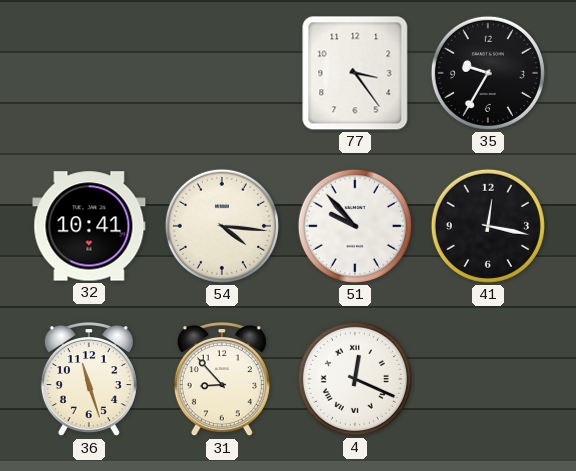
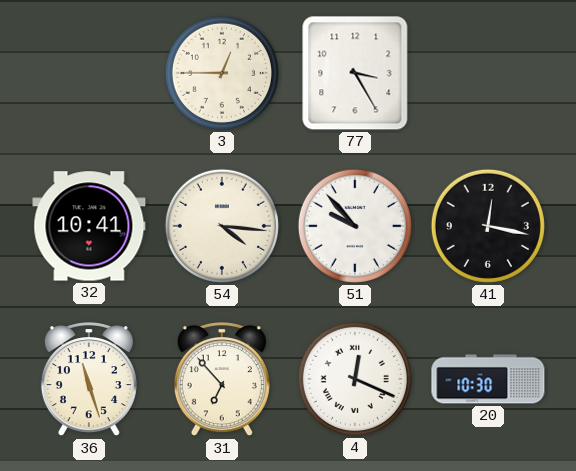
3: none -> 12:45
77: 3:24 -> 3:25
35: 9:35 -> none
31: 8:53 -> 6:53
20: none -> 10:30
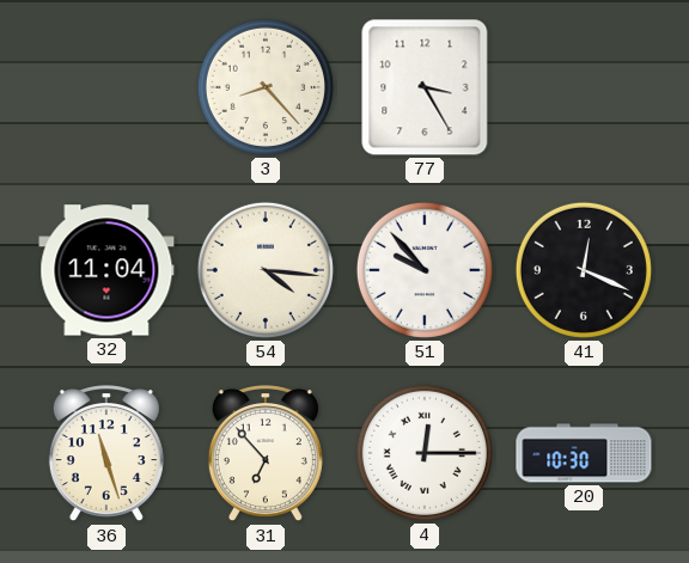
3: 12:45 -> 8:23
32: 10:41 -> 11:04
41: 12:17 -> 12:19
4: 12:19 -> 12:15
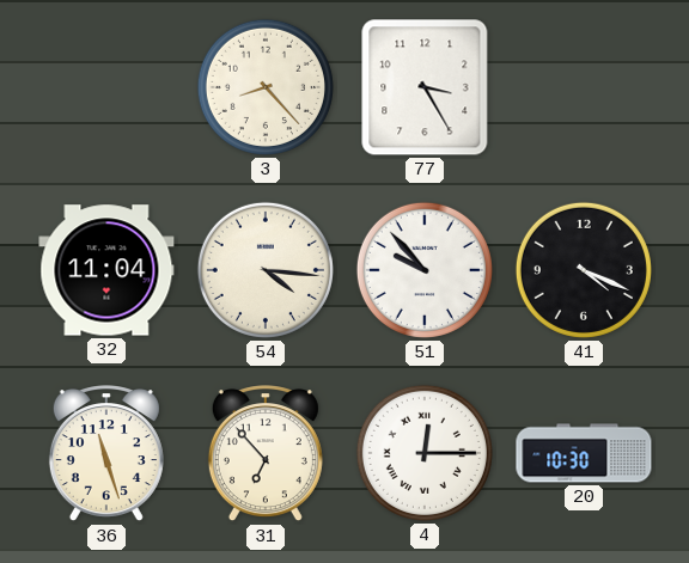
41: 12:19 -> 4:19
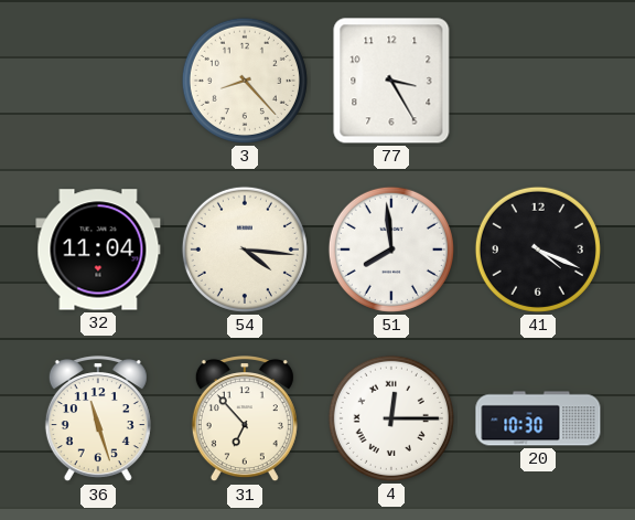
51: 9:53 -> 7:59
